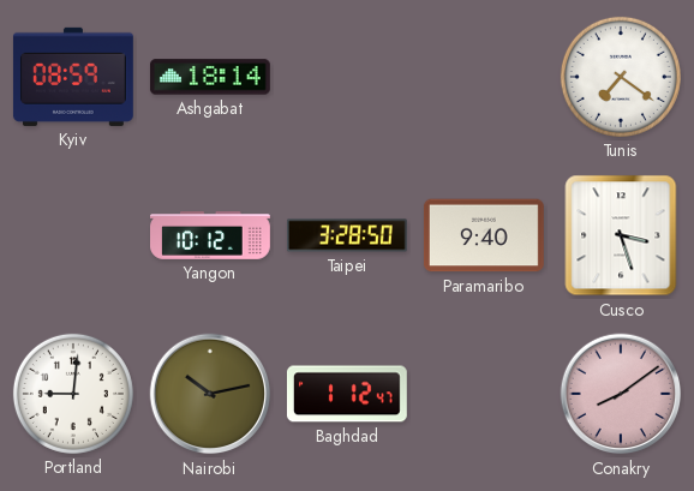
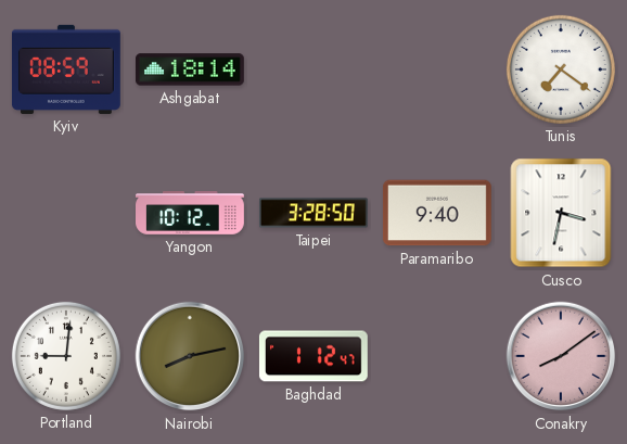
Cusco: 3:27 -> 3:32
Nairobi: 10:13 -> 8:13
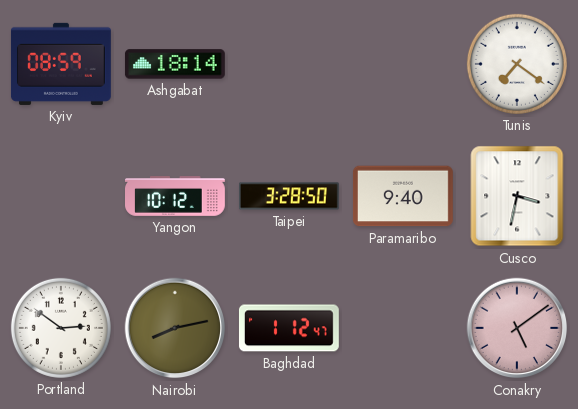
Portland: 9:01 -> 2:51
Conakry: 8:09 -> 5:09
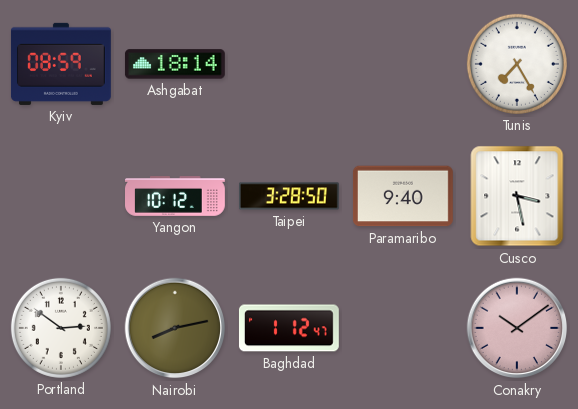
Tunis: 7:21 -> 7:25
Cusco: 3:32 -> 3:28
Conakry: 5:09 -> 10:09
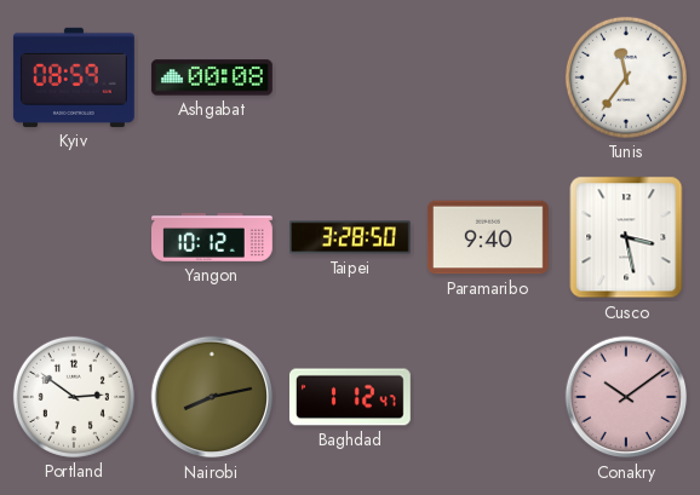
Ashgabat: 18:14 -> 00:08
Tunis: 7:25 -> 11:36
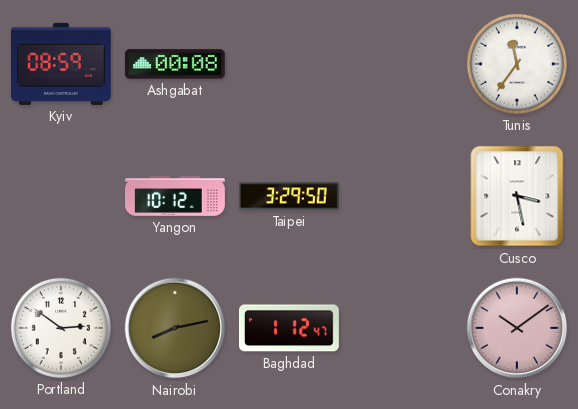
Taipei: 3:28 -> 3:29
Paramaribo: 9:40 -> none
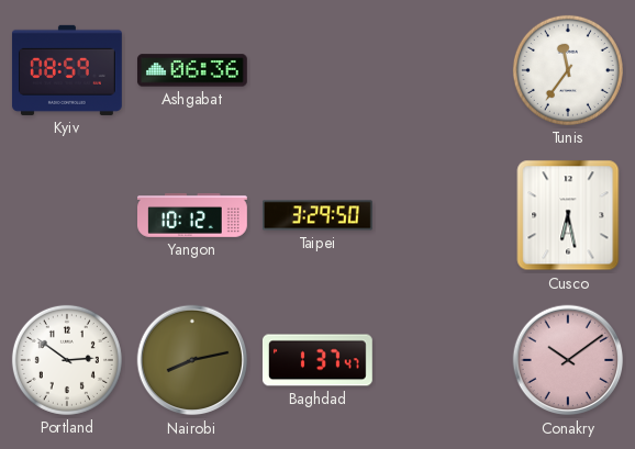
Ashgabat: 00:08 -> 06:36
Cusco: 3:28 -> 6:28
Baghdad: 1:12 -> 1:37
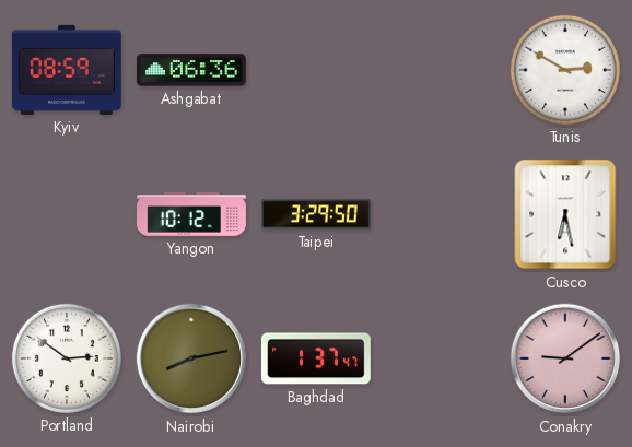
Tunis: 11:36 -> 2:50
Conakry: 10:09 -> 9:09
